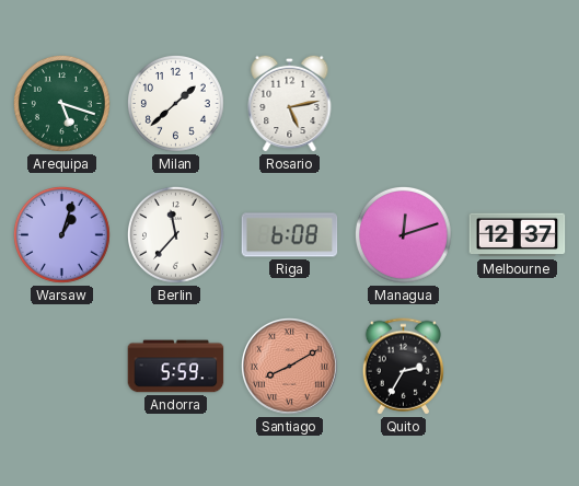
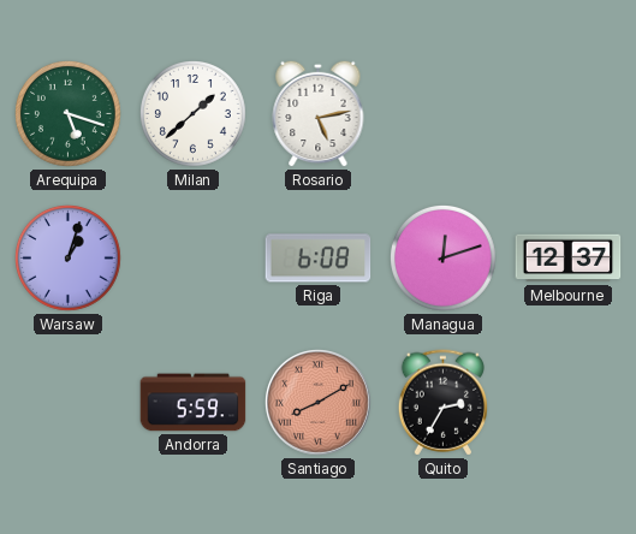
Berlin: 11:37 -> none
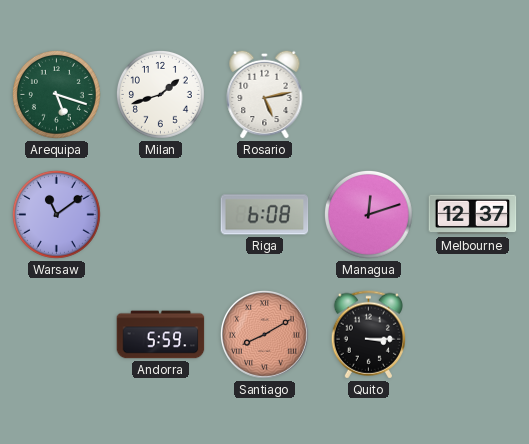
Milan: 1:38 -> 1:42
Warsaw: 1:03 -> 11:09
Quito: 2:35 -> 3:15
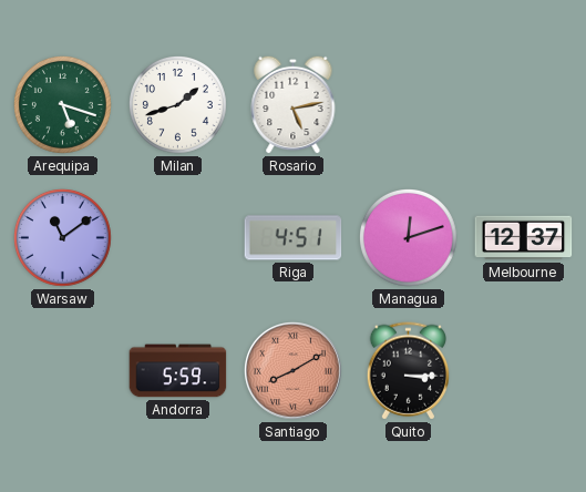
Riga: 6:08 -> 4:51
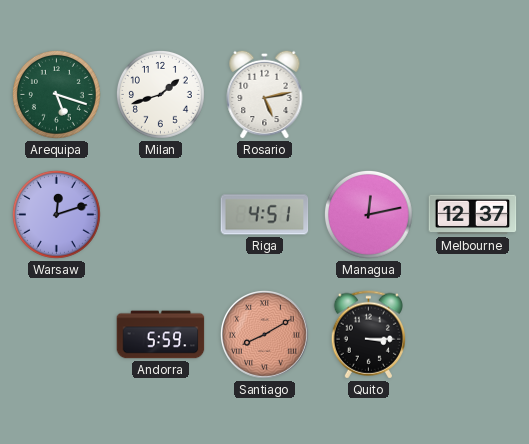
Warsaw: 11:09 -> 12:12
Managua: 12:12 -> 12:13
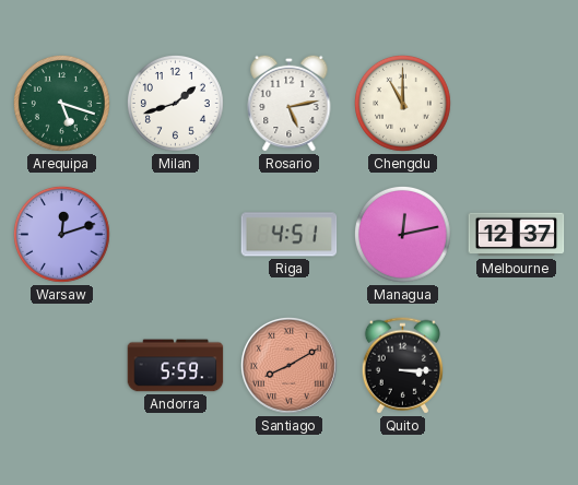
Chengdu: none -> 11:00
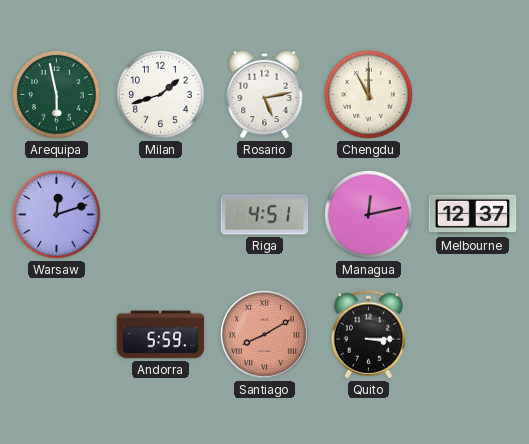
Arequipa: 5:18 -> 5:58
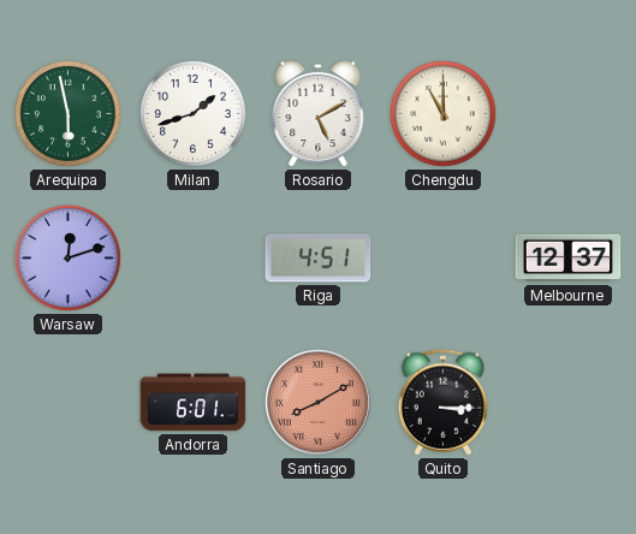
Rosario: 5:13 -> 5:10
Managua: 12:13 -> none
Andorra: 5:59 -> 6:01
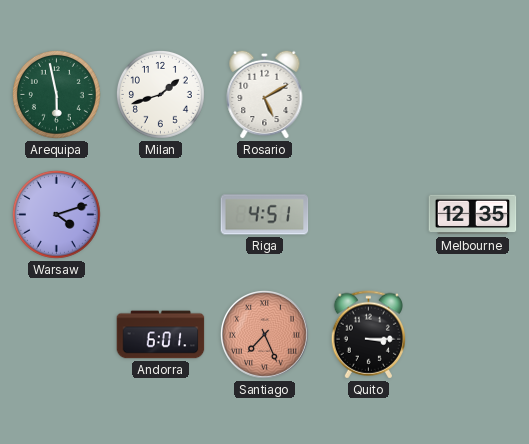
Chengdu: 11:00 -> none
Warsaw: 12:12 -> 4:12
Melbourne: 12:37 -> 12:35
Santiago: 8:10 -> 7:26
